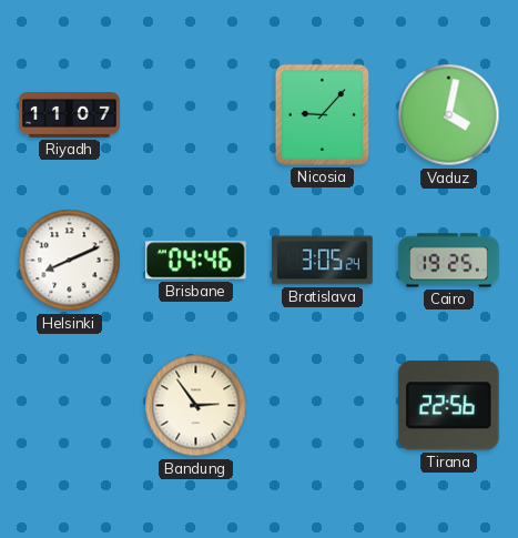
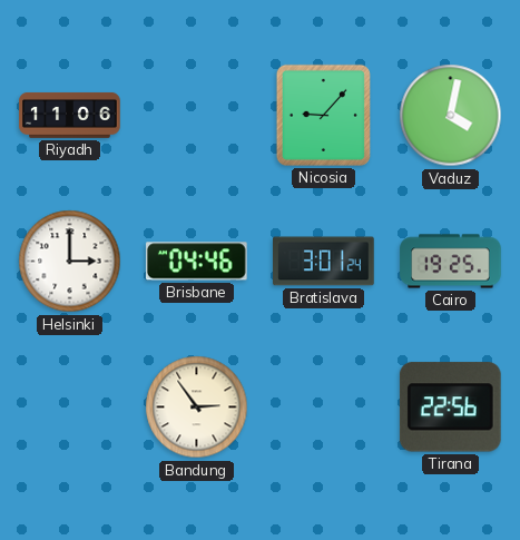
Riyadh: 11:07 -> 11:06
Helsinki: 8:11 -> 3:00
Bratislava: 3:05 -> 3:01
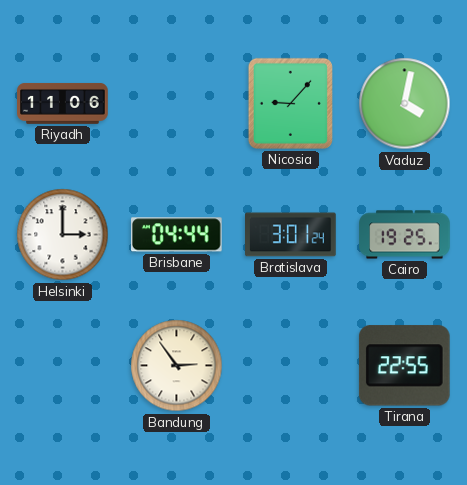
Brisbane: 04:46 -> 04:44
Tirana: 22:56 -> 22:55
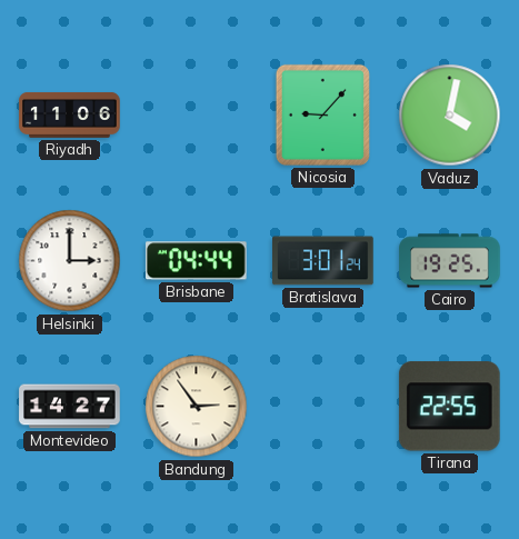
Montevideo: none -> 14:27
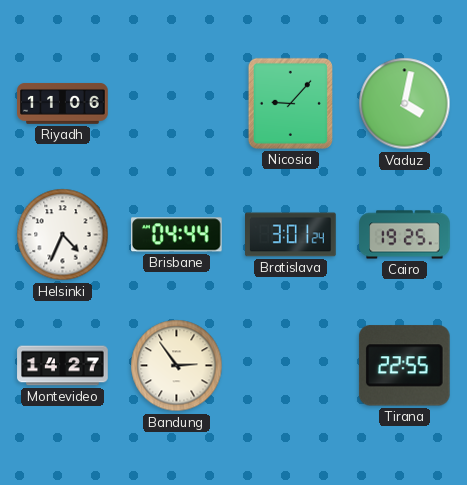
Helsinki: 3:00 -> 4:34
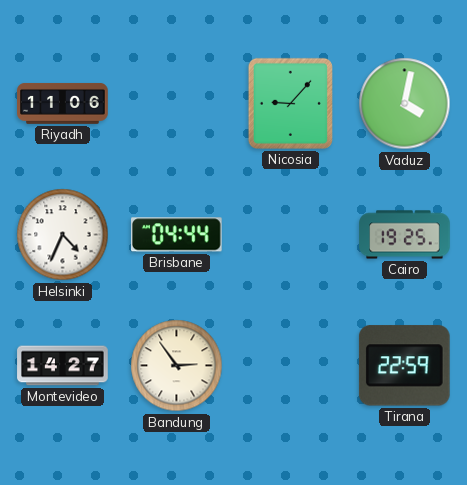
Bratislava: 3:01 -> none
Tirana: 22:55 -> 22:59
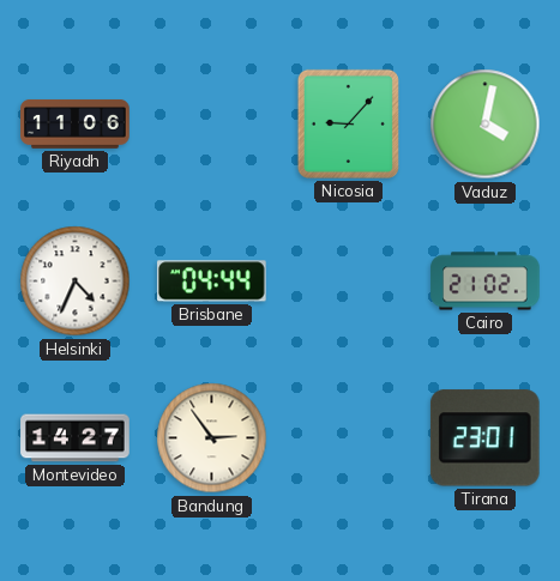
Cairo: 19:25 -> 21:02
Tirana: 22:59 -> 23:01
